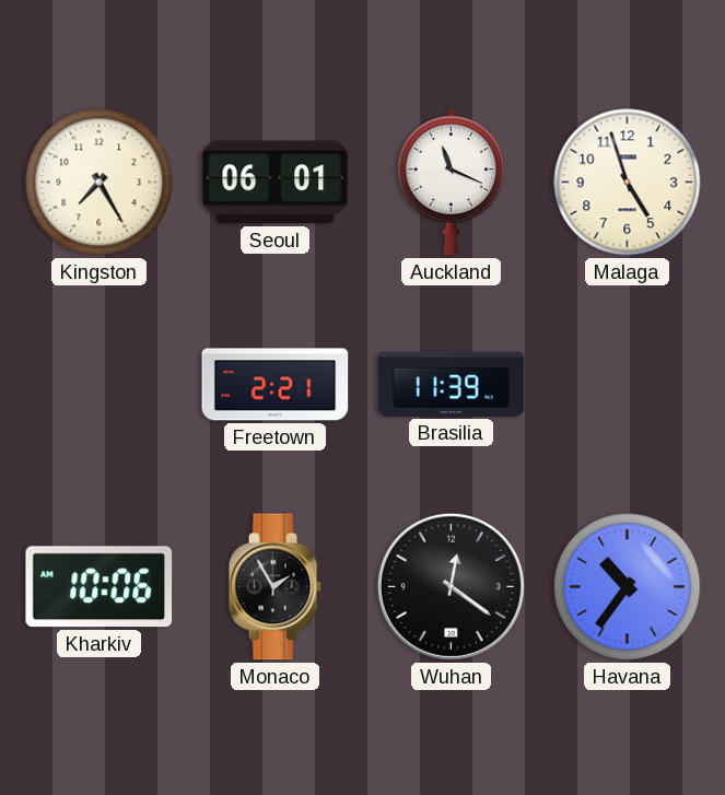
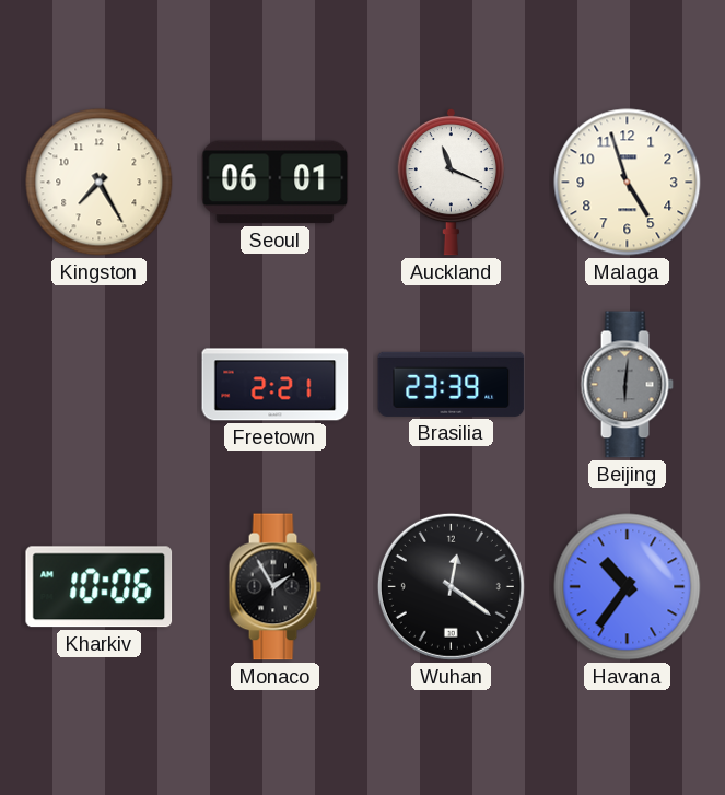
Brasilia: 11:39 -> 23:39
Beijing: none -> 6:01
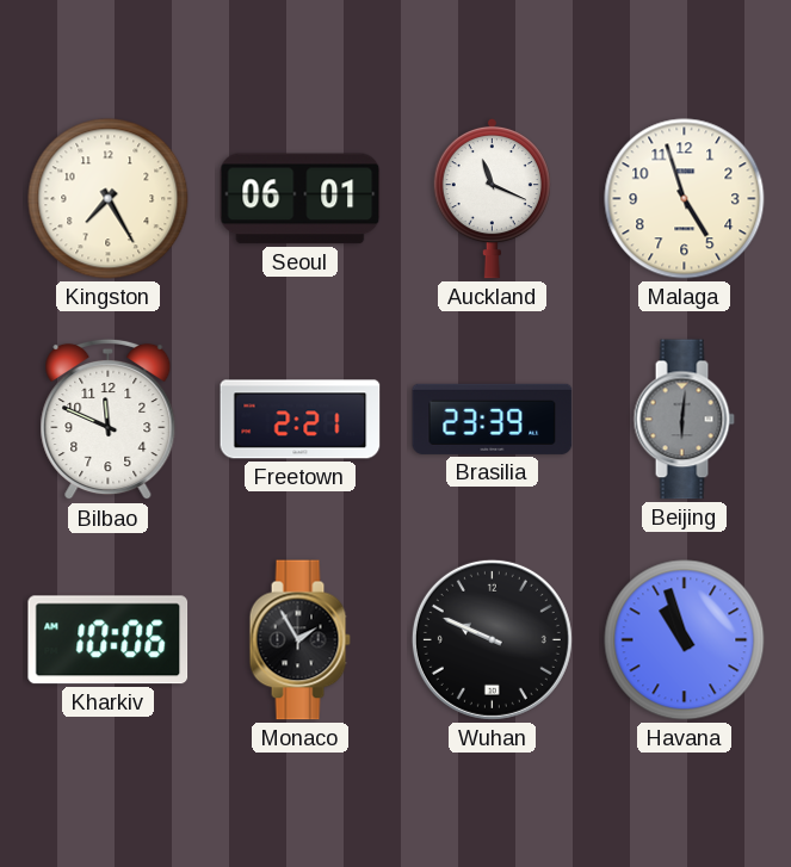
Bilbao: none -> 11:49
Wuhan: 12:21 -> 9:49
Havana: 10:36 -> 10:57
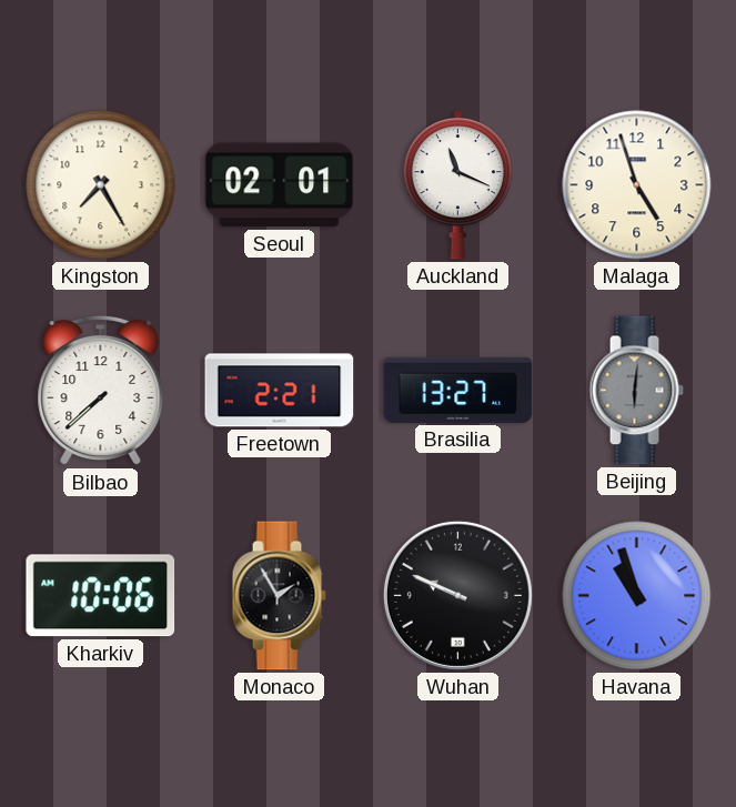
Seoul: 06:01 -> 02:01
Bilbao: 11:49 -> 7:38
Brasilia: 23:39 -> 13:27
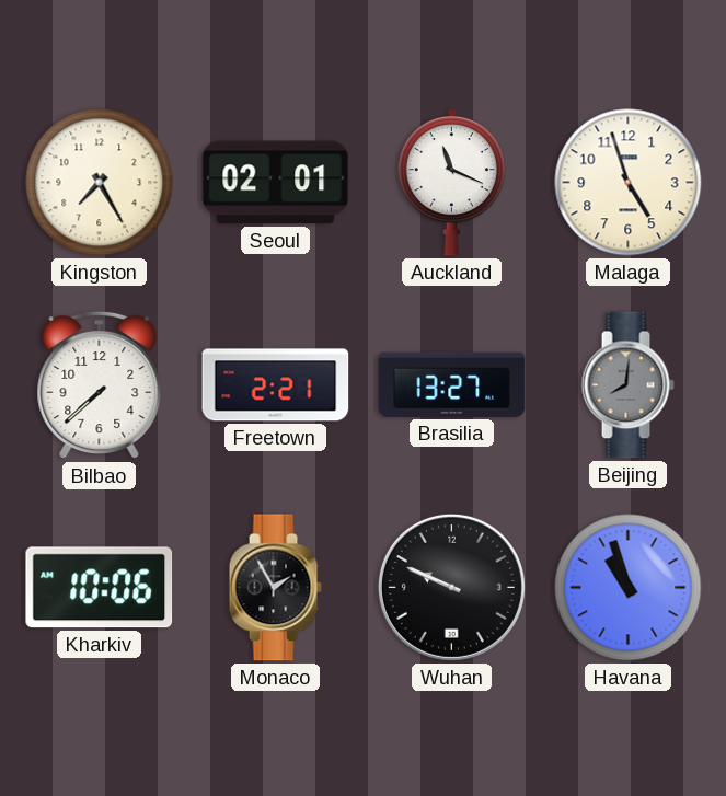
Beijing: 6:01 -> 8:01
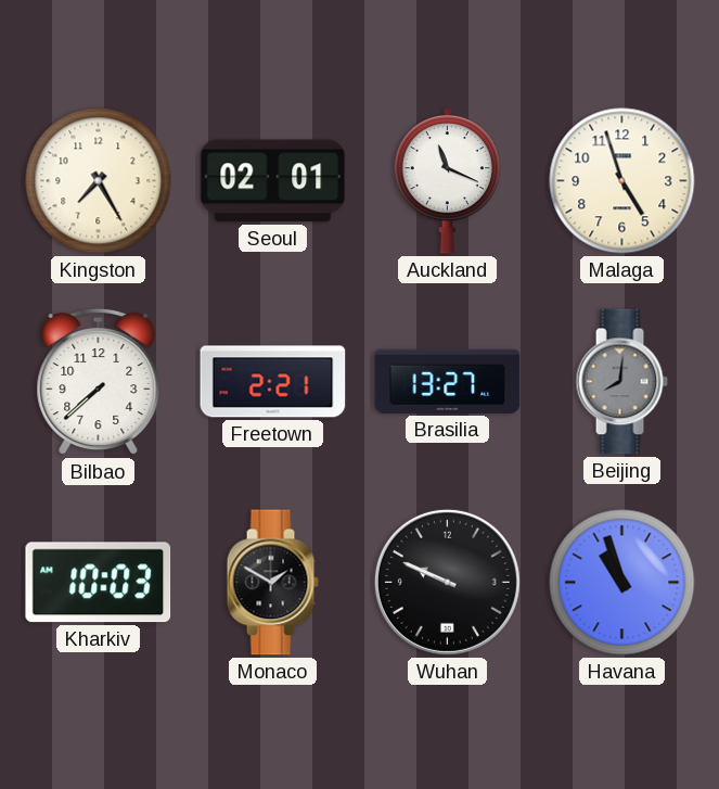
Kharkiv: 10:06 -> 10:03
Monaco: 1:55 -> 1:50
